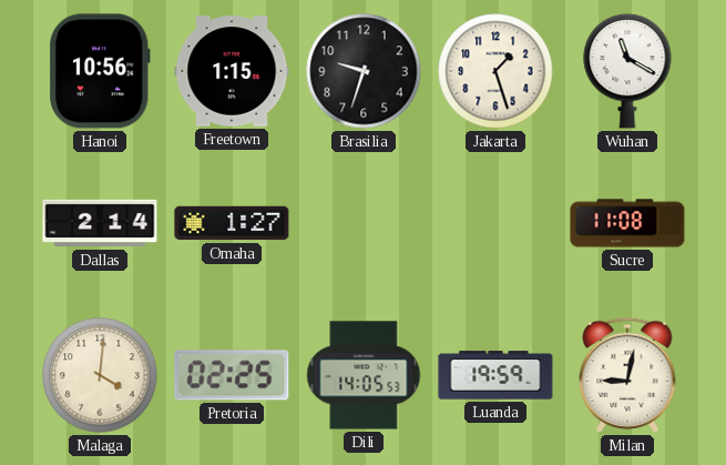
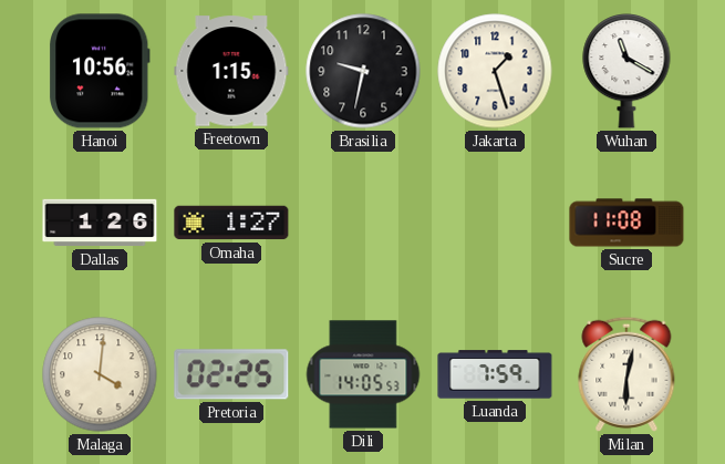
Brasilia: 9:33 -> 9:32
Dallas: 2:14 -> 1:26
Luanda: 19:59 -> 7:59
Milan: 9:02 -> 6:02
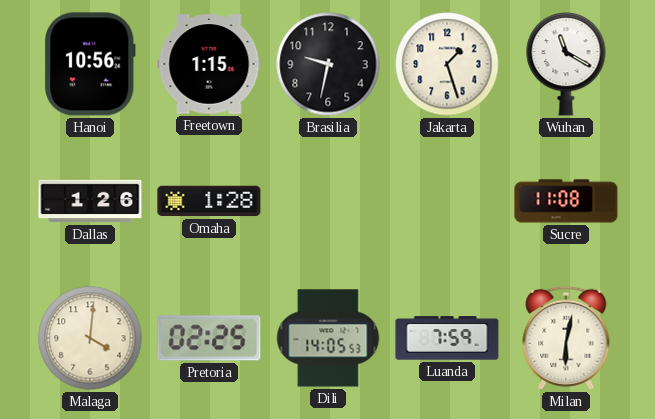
Omaha: 1:27 -> 1:28
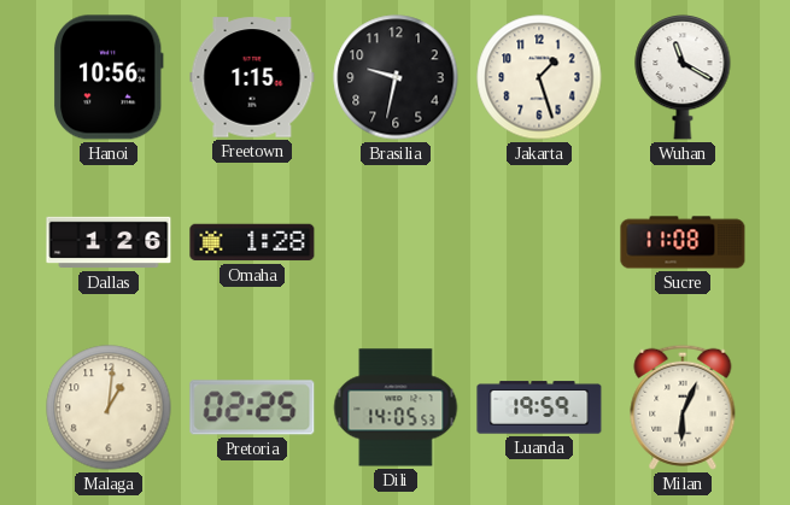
Malaga: 4:01 -> 1:01
Luanda: 7:59 -> 19:59
Milan: 6:02 -> 6:04
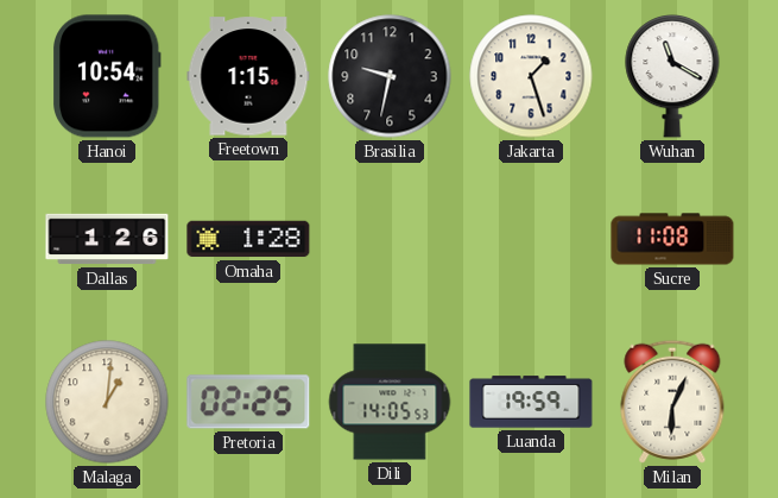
Hanoi: 10:56 -> 10:54
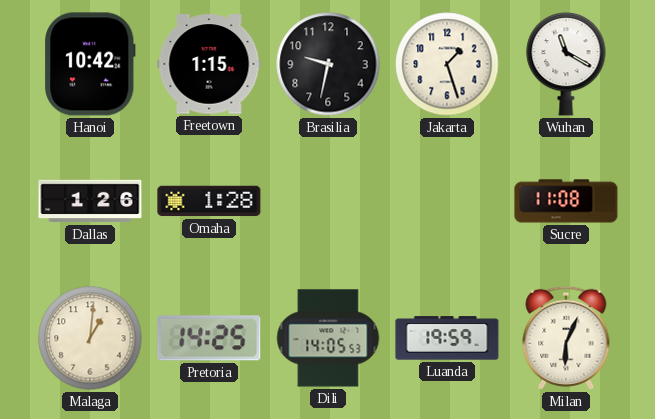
Hanoi: 10:54 -> 10:42
Pretoria: 02:25 -> 14:25
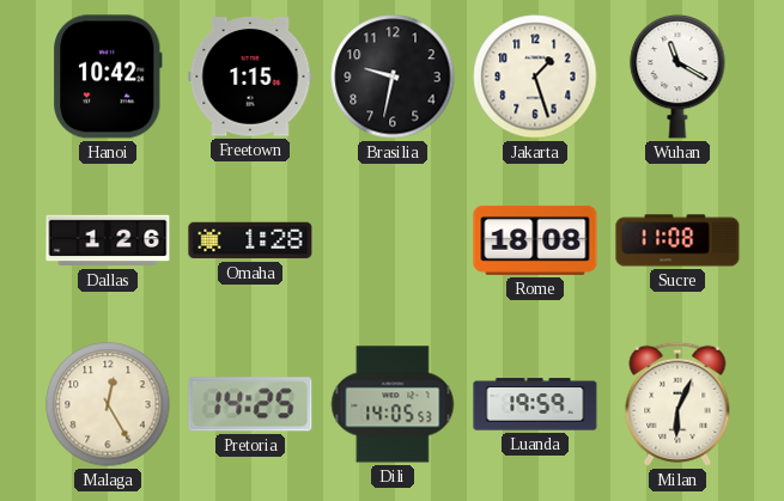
Rome: none -> 18:08
Malaga: 1:01 -> 12:25
